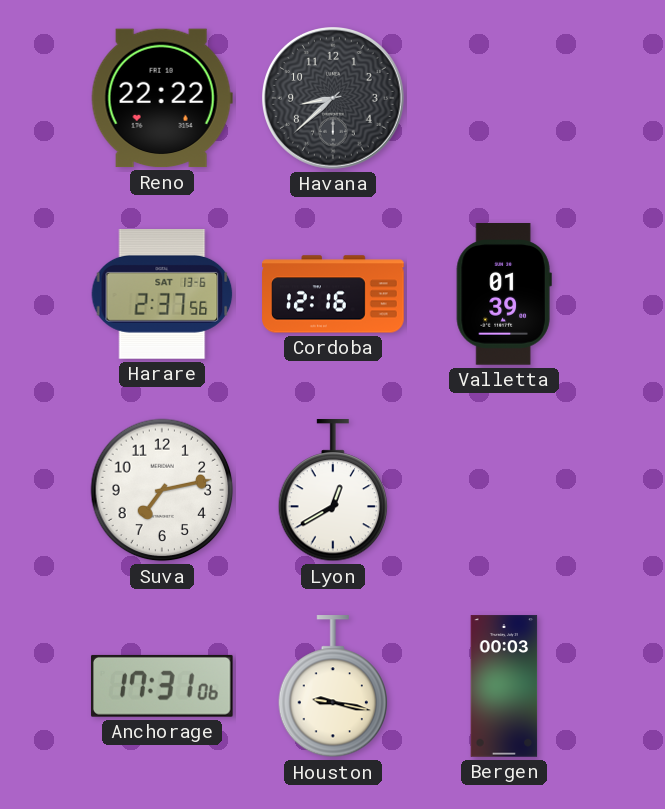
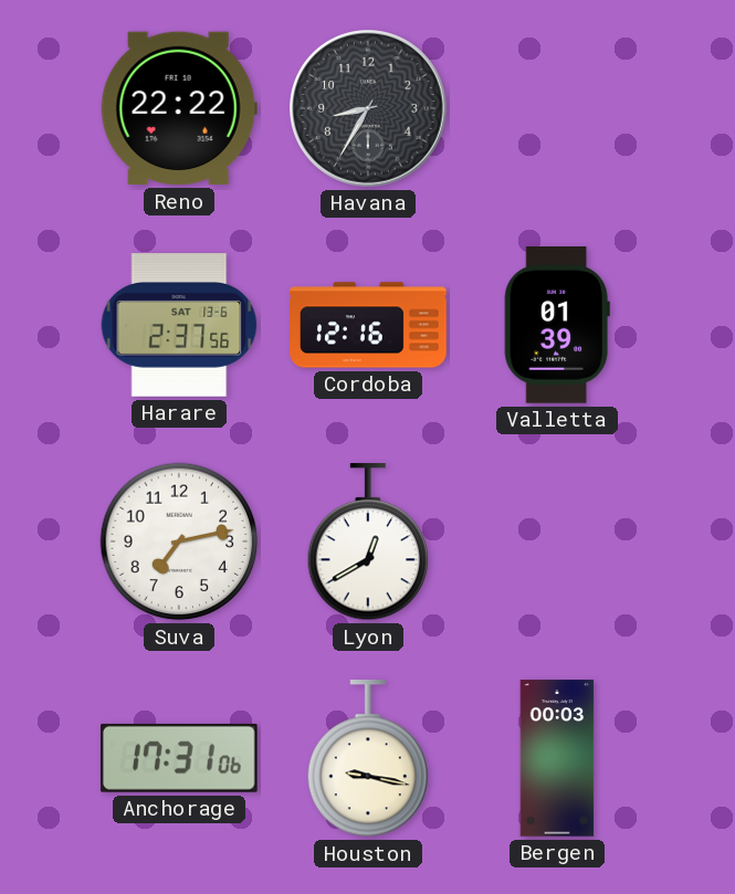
Havana: 8:38 -> 8:35
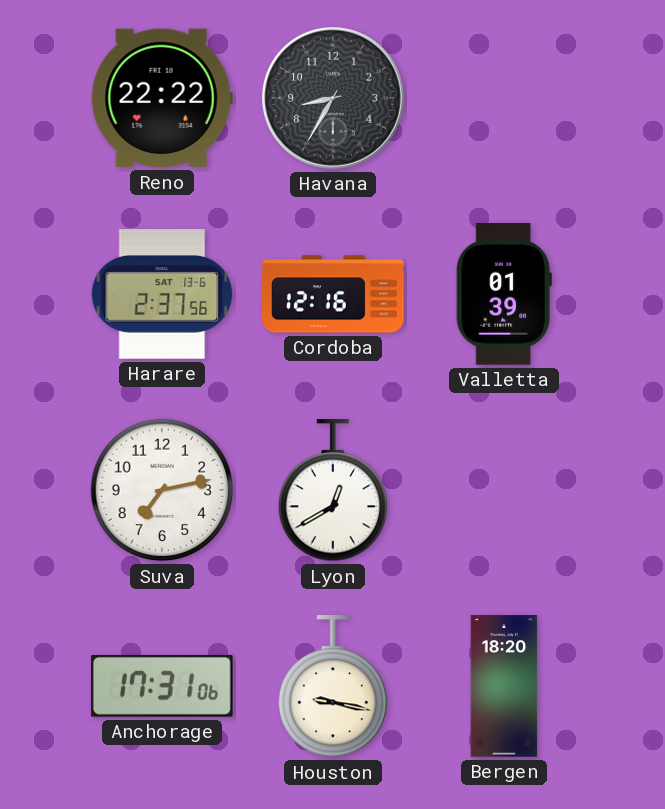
Bergen: 00:03 -> 18:20
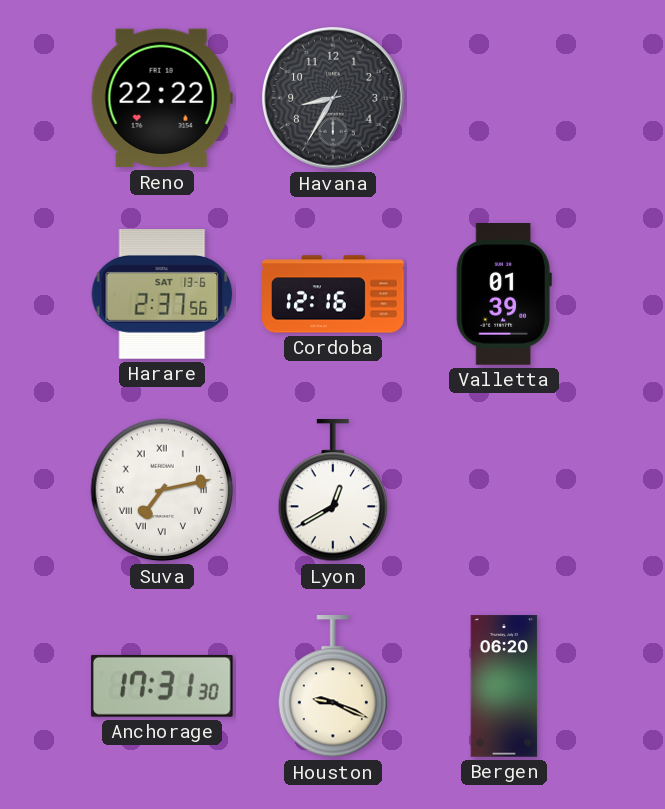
Suva numerals: Arabic -> Roman
Anchorage: 17:31:06 -> 17:31:30
Houston: 9:17 -> 9:19
Bergen: 18:20 -> 06:20
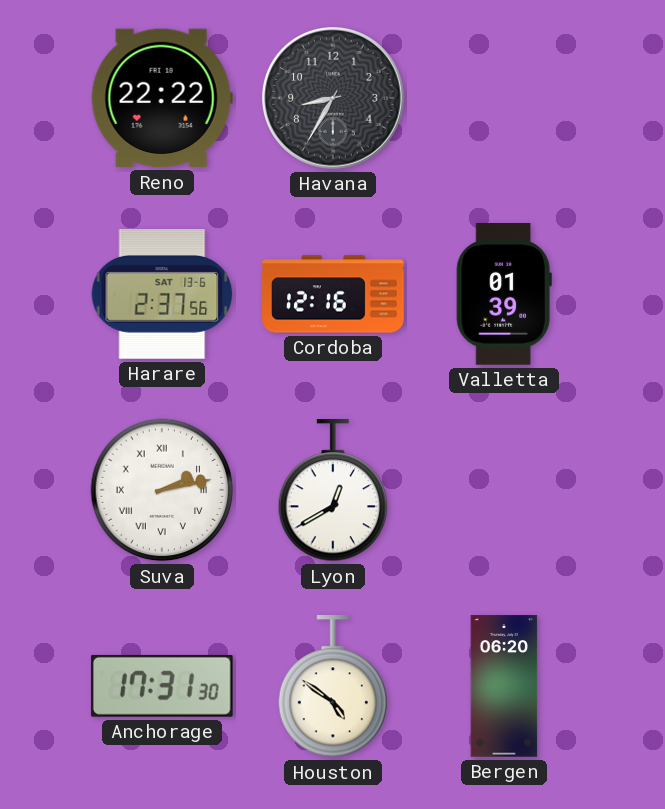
Suva: 7:13 -> 2:13
Houston: 9:19 -> 4:51
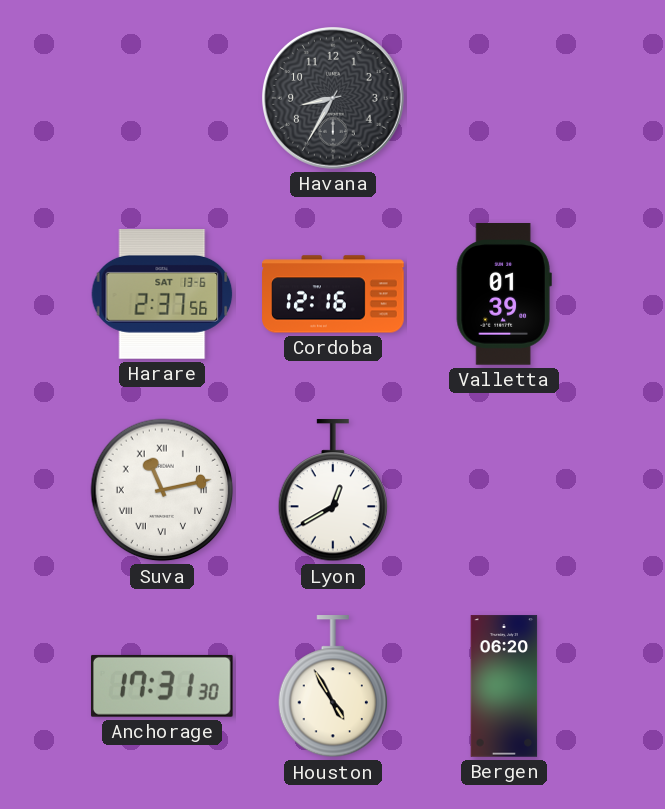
Reno: 22:22 -> none
Suva: 2:13 -> 11:13
Houston: 4:51 -> 4:55
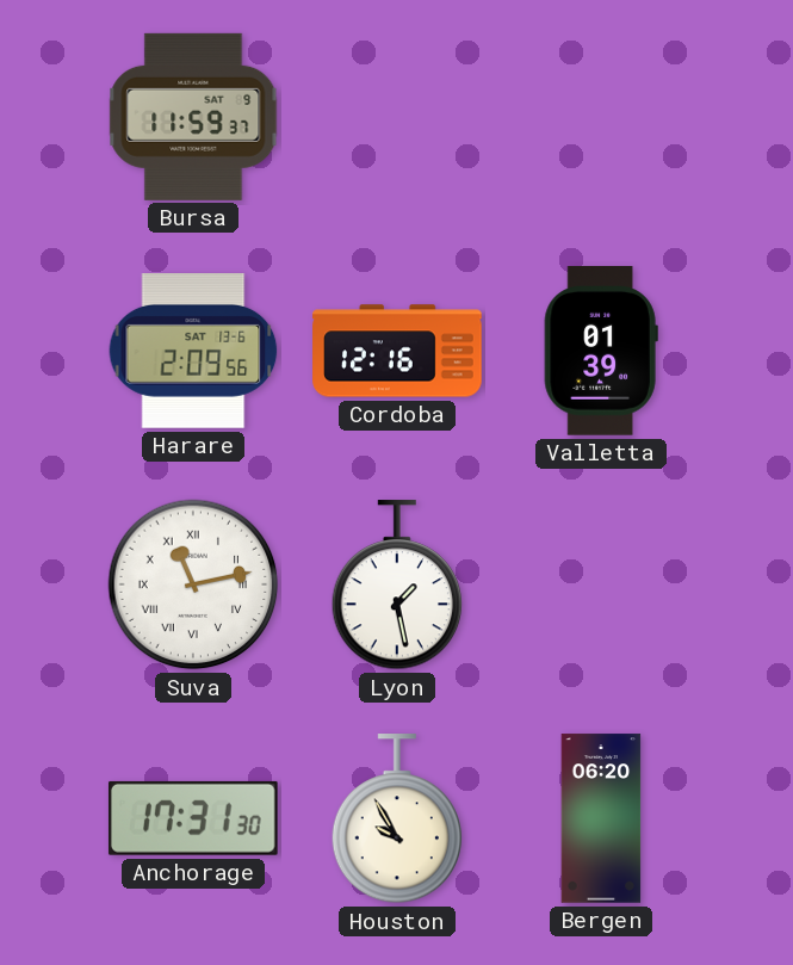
Bursa: none -> 11:59
Havana: 8:35 -> none
Harare: 2:37 -> 2:09
Lyon: 12:40 -> 1:28
Houston: 4:55 -> 9:55
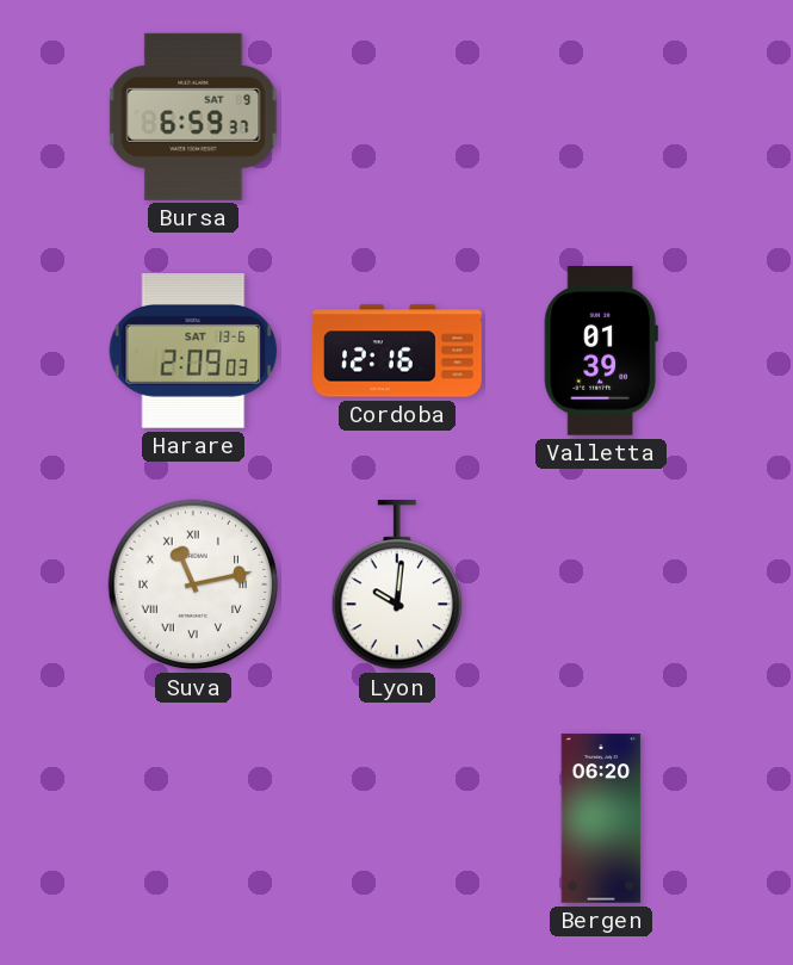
Bursa: 11:59 -> 6:59
Harare: 2:09:56 -> 2:09:03
Lyon: 1:28 -> 10:01
Anchorage: 17:31 -> none
Houston: 9:55 -> none
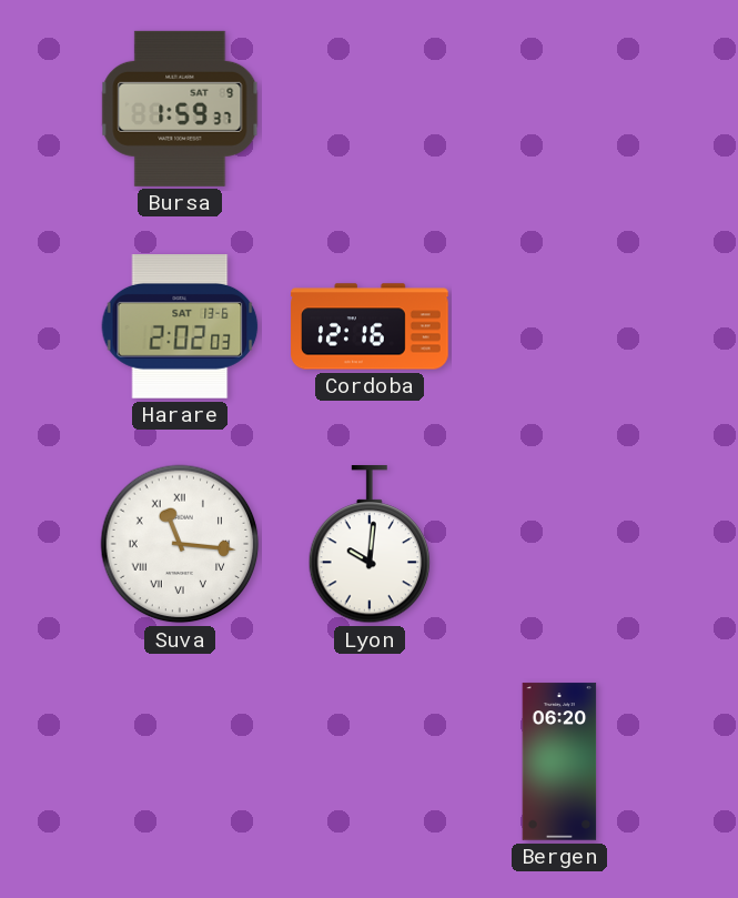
Bursa: 6:59 -> 1:59
Harare: 2:09 -> 2:02
Valletta: 01:39 -> none
Suva: 11:13 -> 11:16
